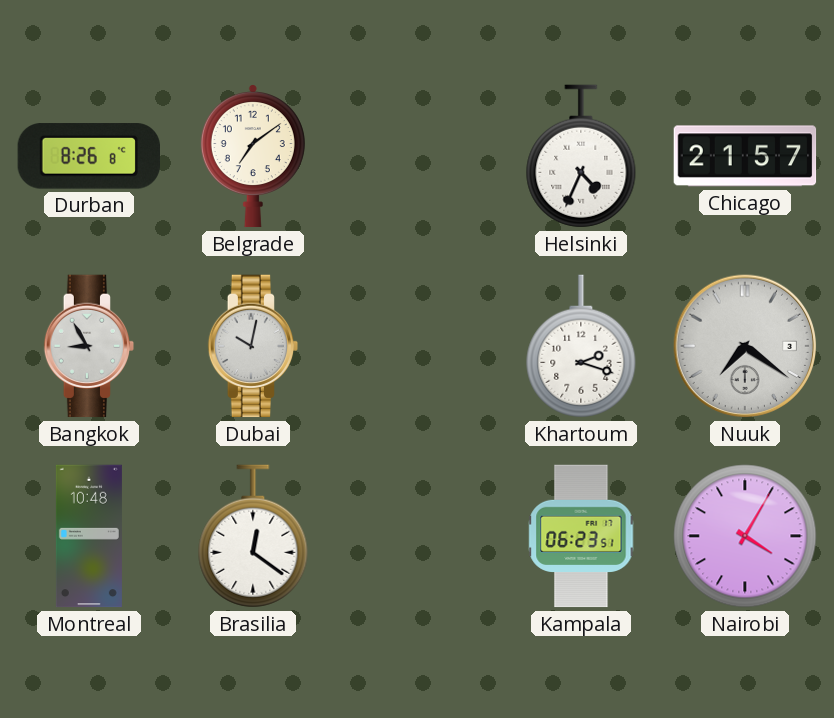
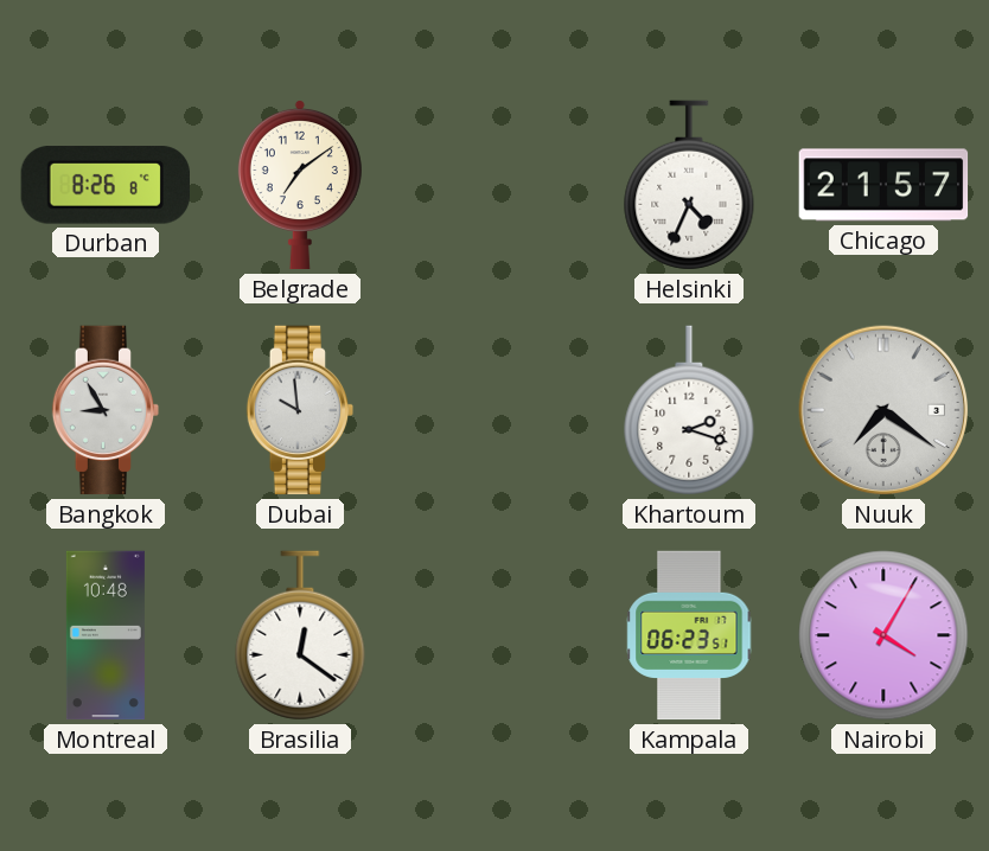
Dubai: 10:02 -> 9:59
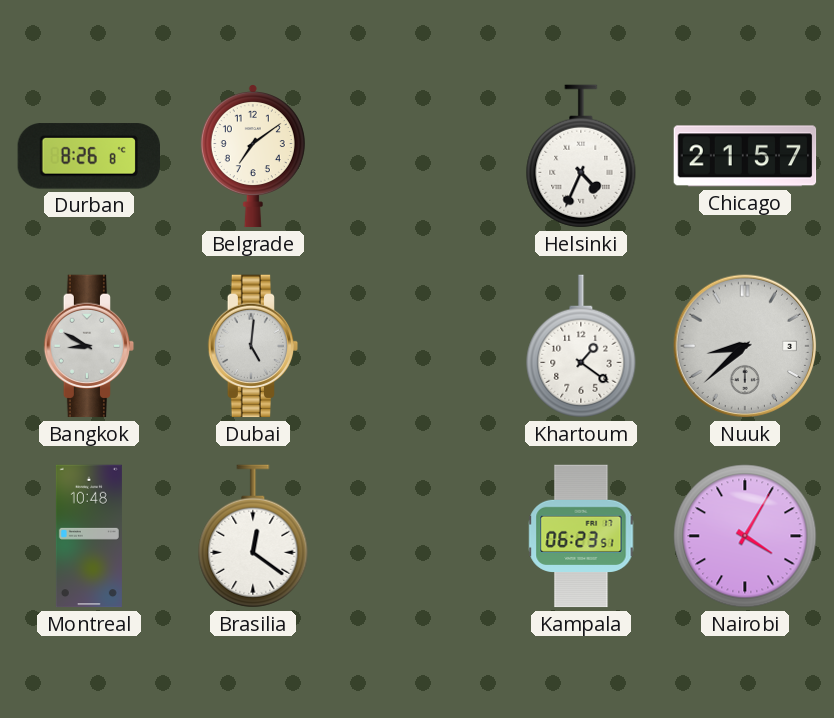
Bangkok: 8:55 -> 8:50
Dubai: 9:59 -> 5:01
Khartoum: 2:18 -> 1:21
Nuuk: 7:21 -> 8:38
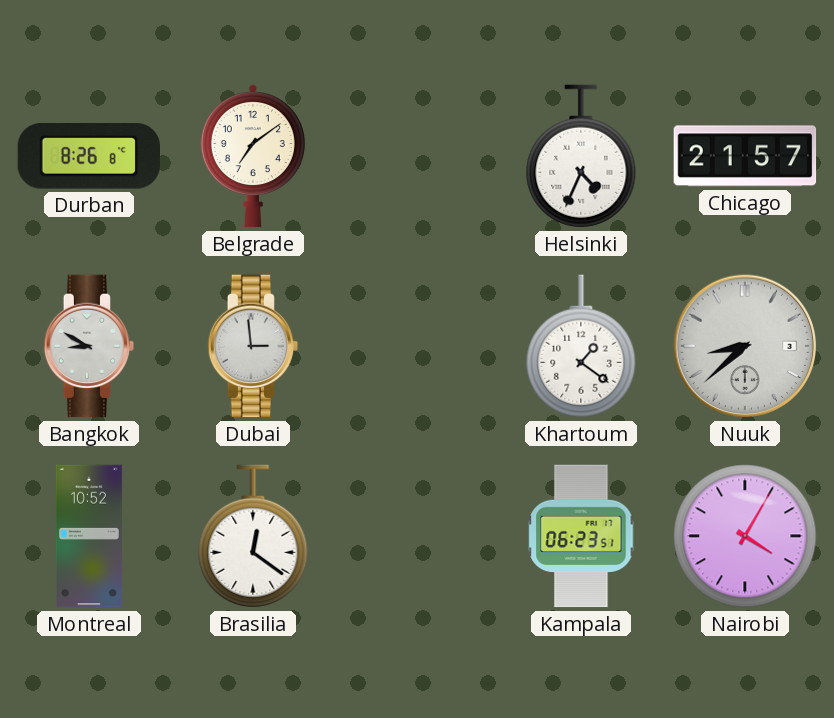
Dubai: 5:01 -> 2:59
Montreal: 10:48 -> 10:52
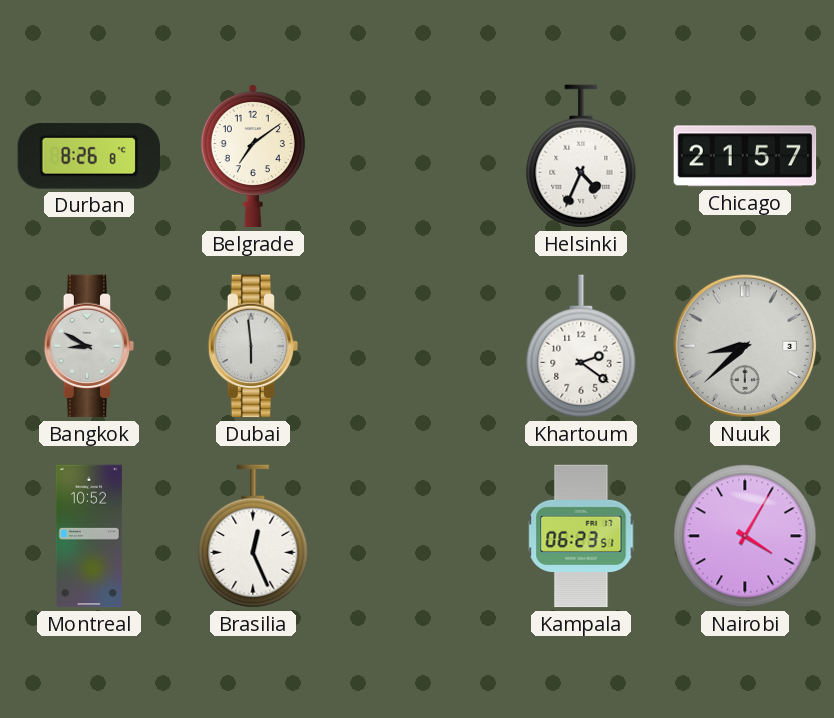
Dubai: 2:59 -> 5:59
Khartoum: 1:21 -> 2:21
Brasilia: 12:21 -> 12:26
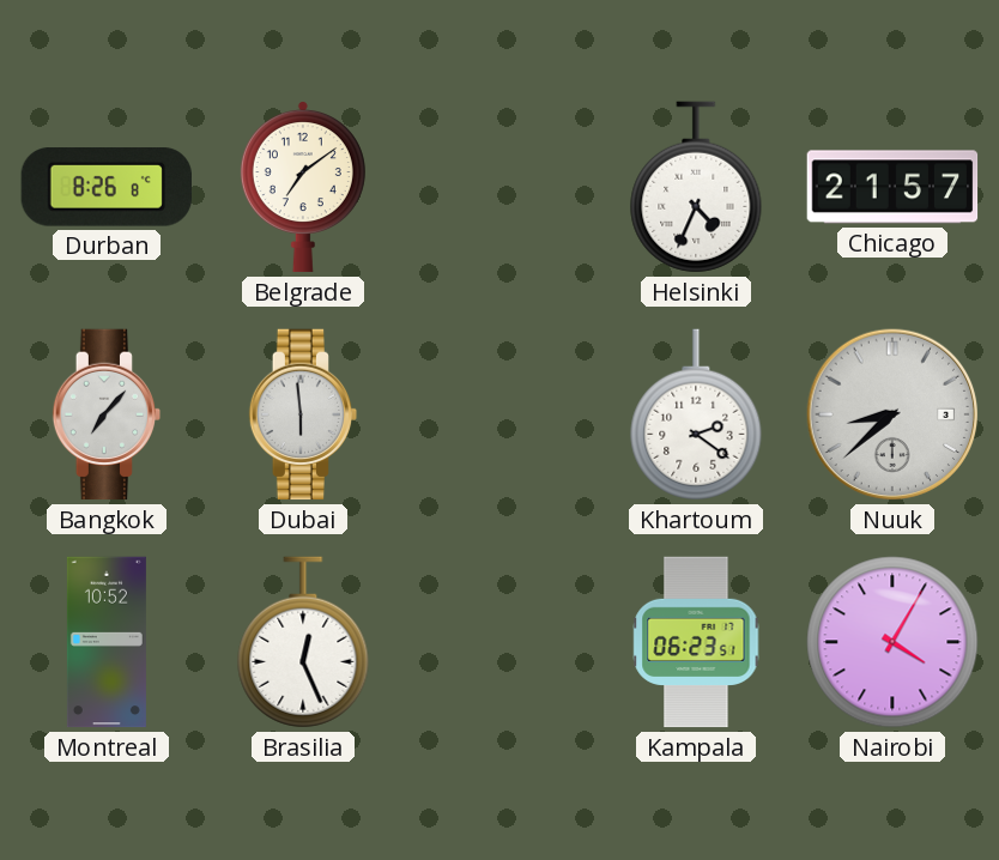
Bangkok: 8:50 -> 7:07
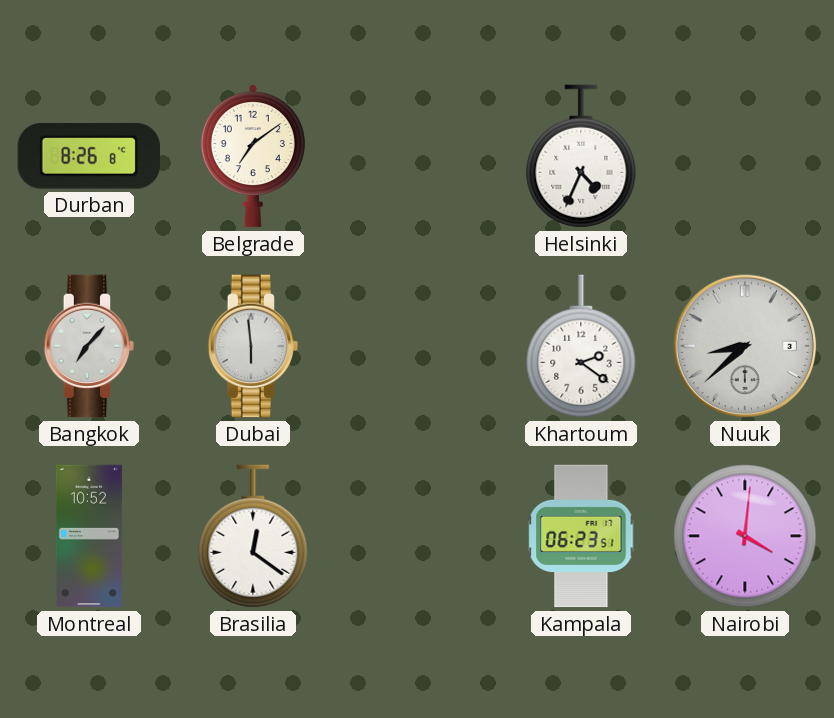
Chicago: 21:57 -> none
Brasilia: 12:26 -> 12:21
Nairobi: 4:05 -> 4:01
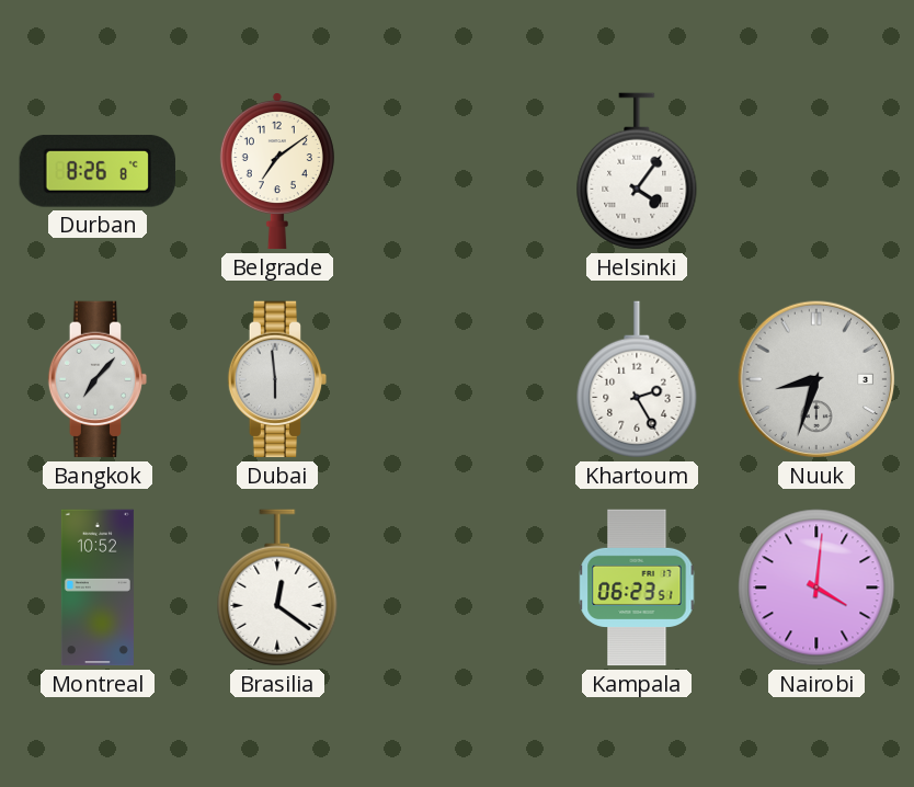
Helsinki: 4:34 -> 4:06
Khartoum: 2:21 -> 2:25
Nuuk: 8:38 -> 8:33
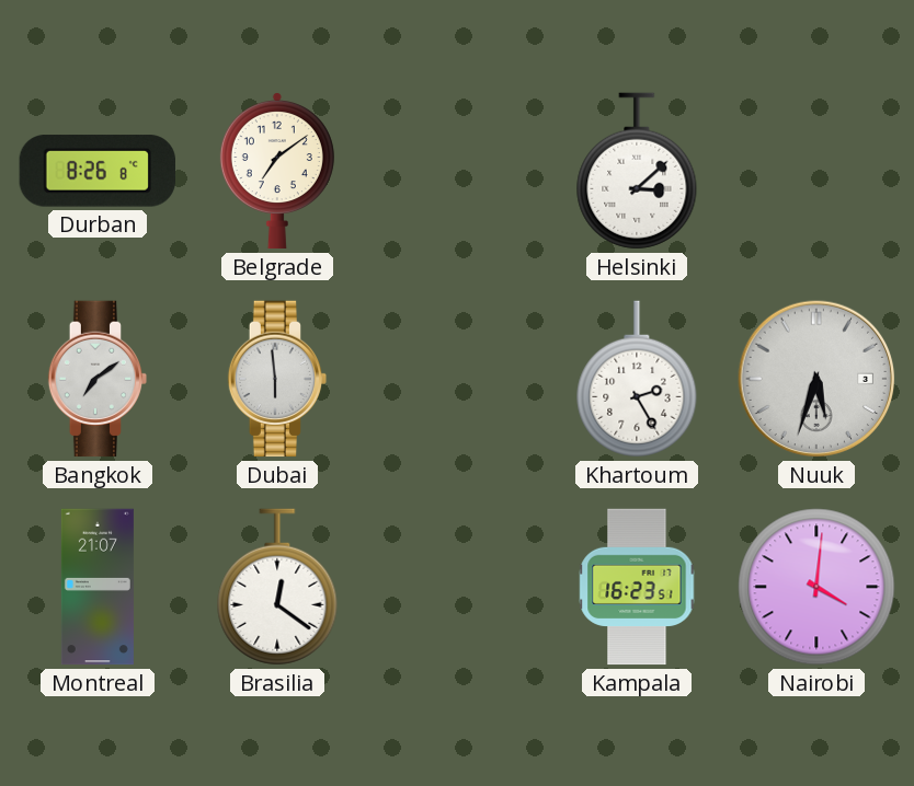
Helsinki: 4:06 -> 3:08
Bangkok: 7:07 -> 7:09
Nuuk: 8:33 -> 5:33
Montreal: 10:52 -> 21:07
Kampala: 06:23 -> 16:23
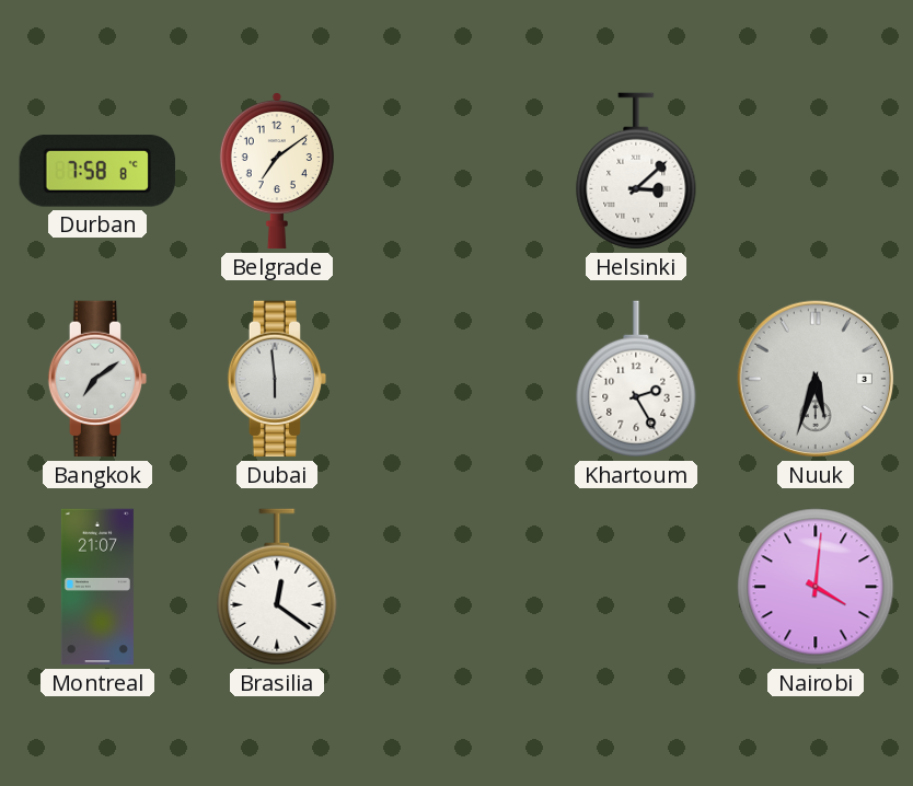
Durban: 8:26 -> 7:58
Kampala: 16:23 -> none
